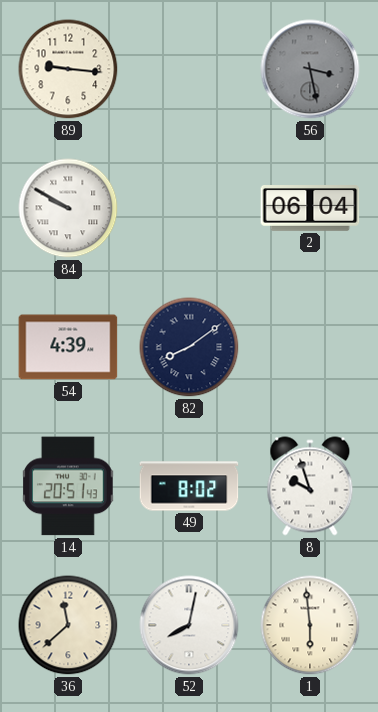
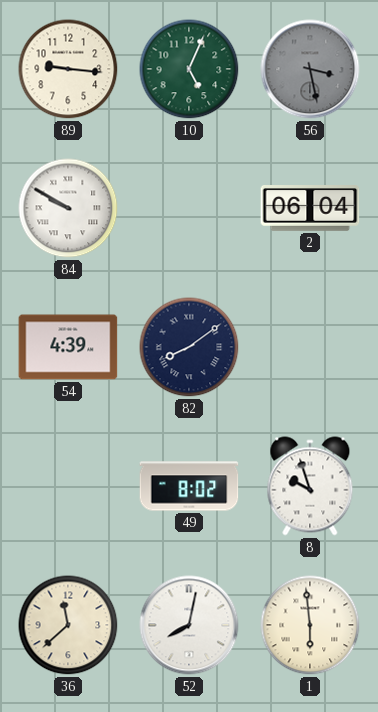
10: none -> 5:04
14: 20:51 -> none
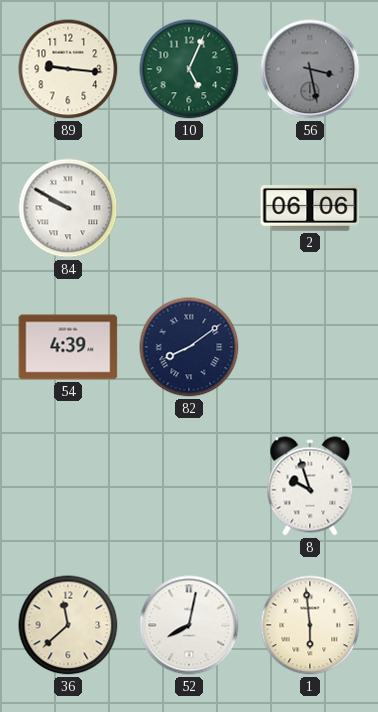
2: 06:04 -> 06:06
49: 8:02 -> none
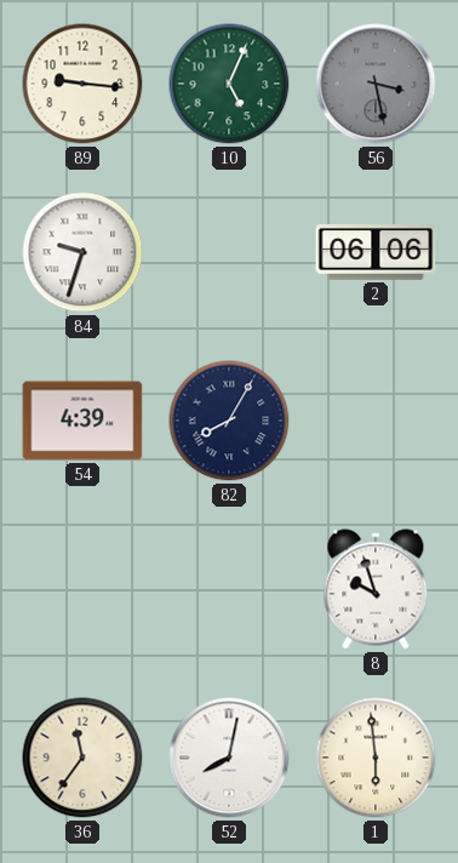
84: 9:50 -> 9:33
82: 8:09 -> 8:05
36: 11:38 -> 11:36
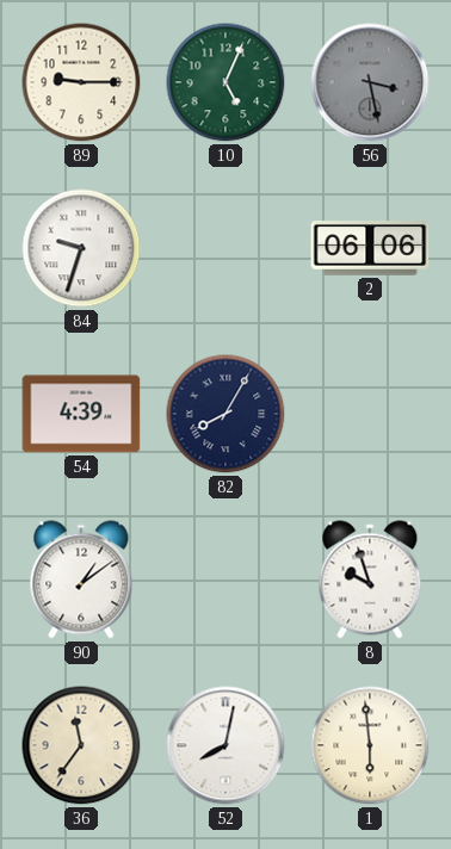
89: 9:16 -> 9:15
90: none -> 1:09
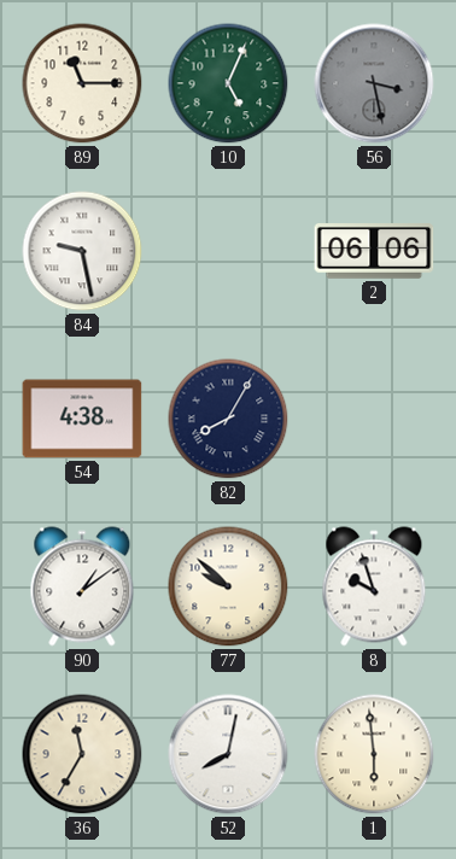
89: 9:15 -> 11:15
84: 9:33 -> 9:28
54: 4:39 -> 4:38
77: none -> 9:52
36: 11:36 -> 11:35
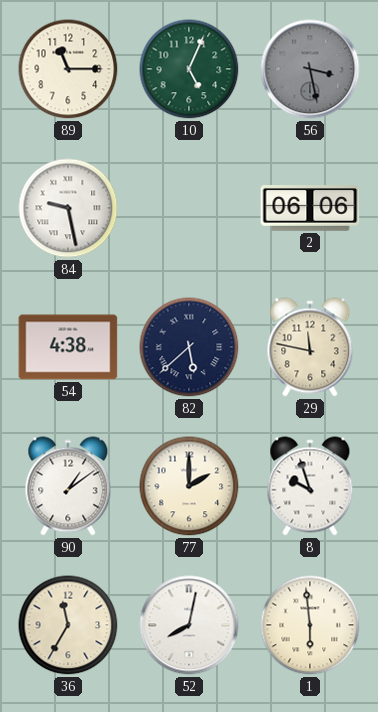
82: 8:05 -> 5:38
29: none -> 11:47
77: 9:52 -> 2:00
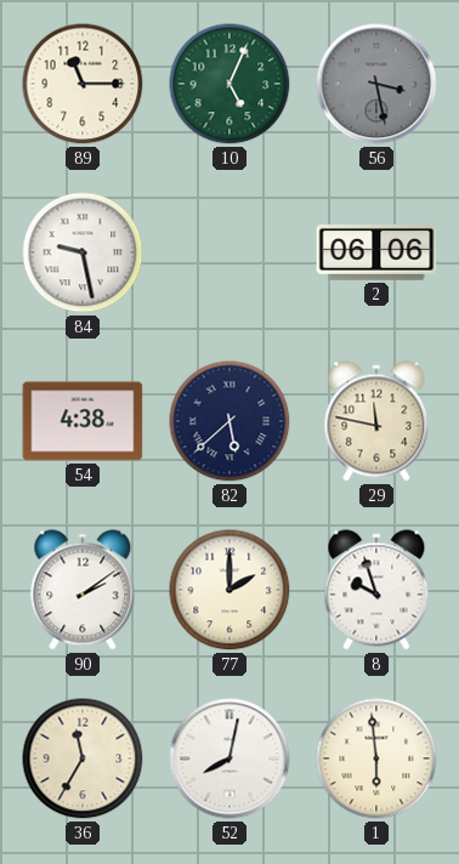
90: 1:09 -> 2:09
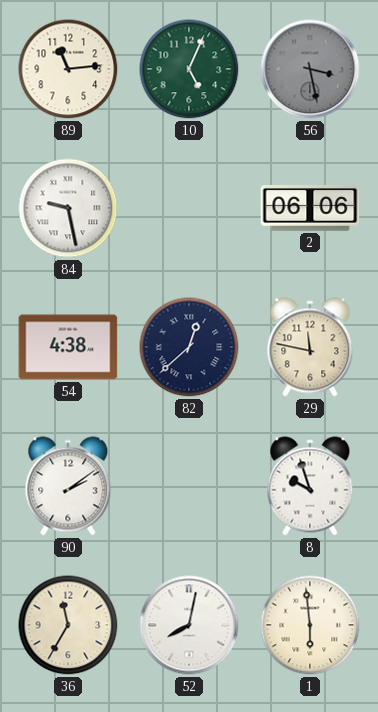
89: 11:15 -> 11:14
82: 5:38 -> 12:38
77: 2:00 -> none
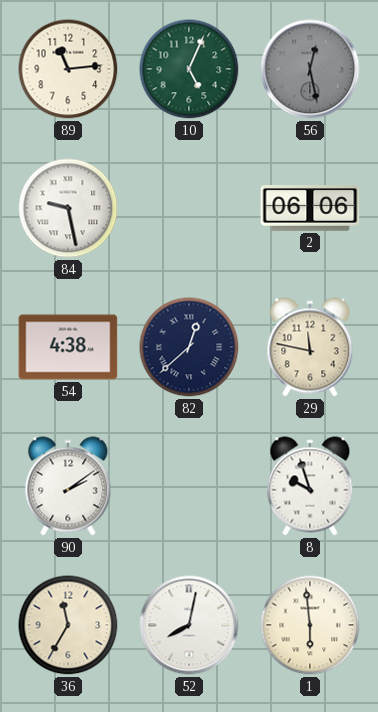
56: 3:28 -> 12:28
